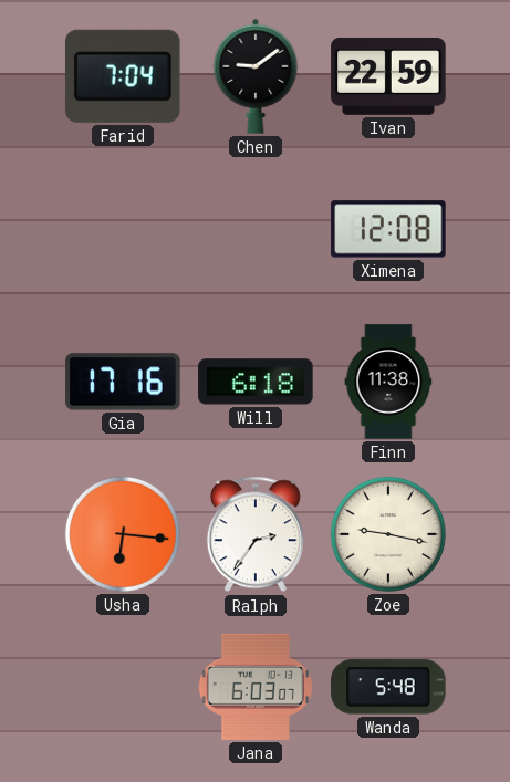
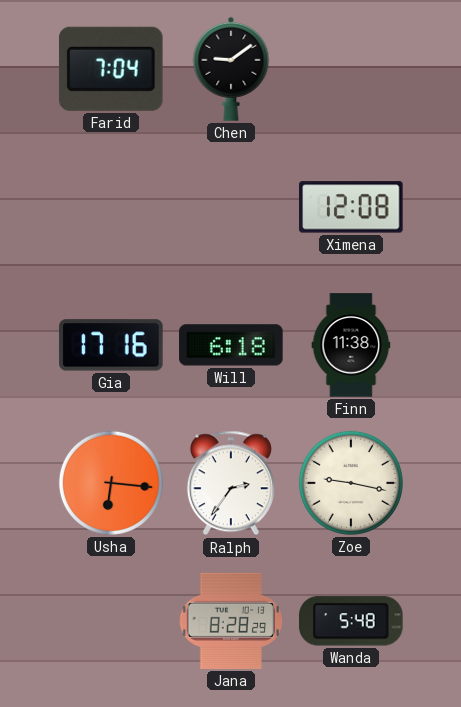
Ivan: 22:59 -> none
Jana: 6:03 -> 8:28
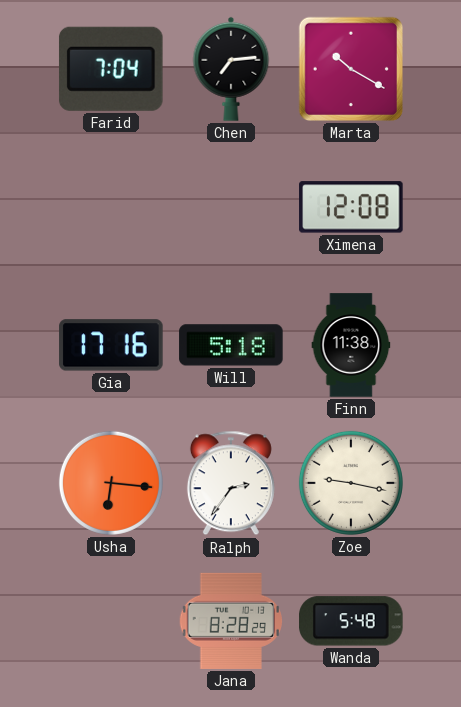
Chen: 9:09 -> 7:14
Marta: none -> 10:20
Will: 6:18 -> 5:18
